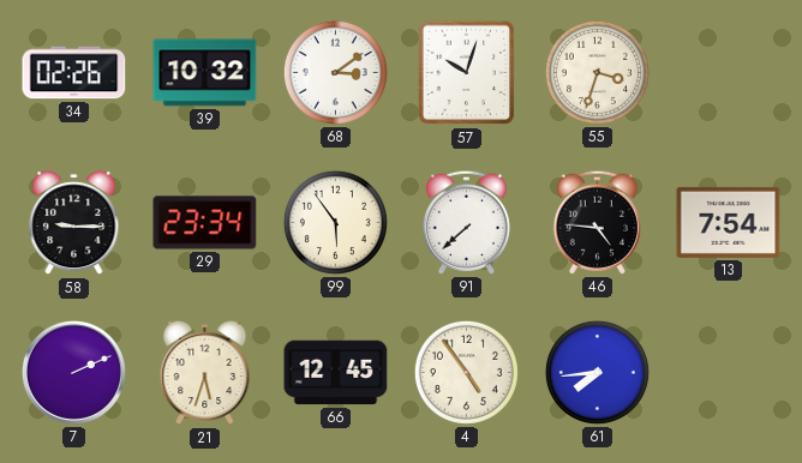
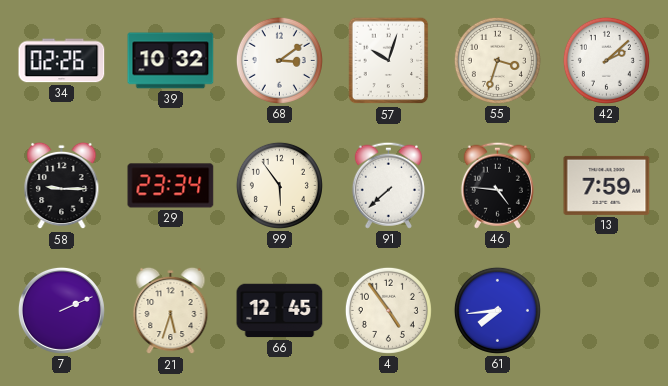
42: none -> 2:08
13: 7:54 -> 7:59
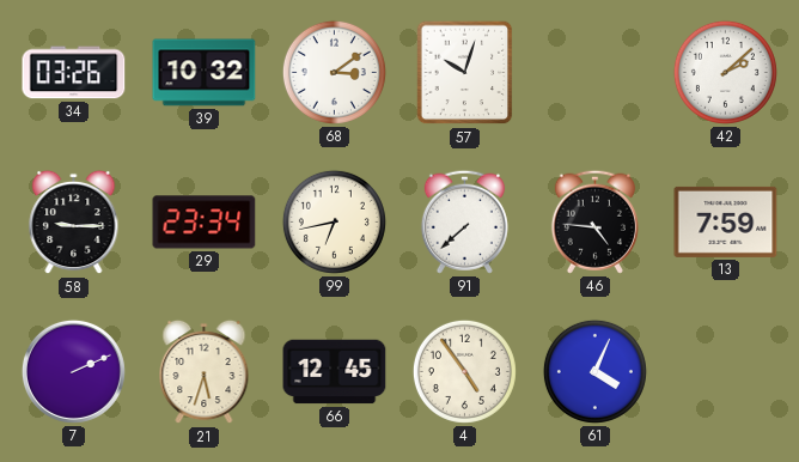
34: 02:26 -> 03:26
55: 3:33 -> none
99: 5:54 -> 6:43
61: 7:44 -> 4:04
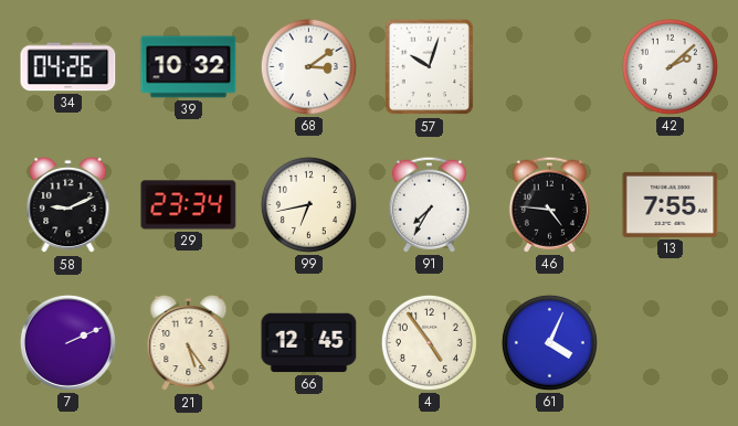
34: 03:26 -> 04:26
58: 9:15 -> 9:11
91: 7:38 -> 7:35
13: 7:59 -> 7:55
21: 5:33 -> 5:24
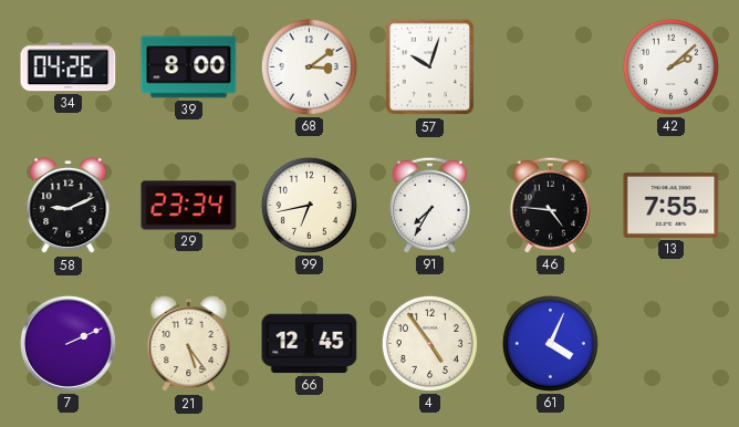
39: 10:32 -> 8:00
